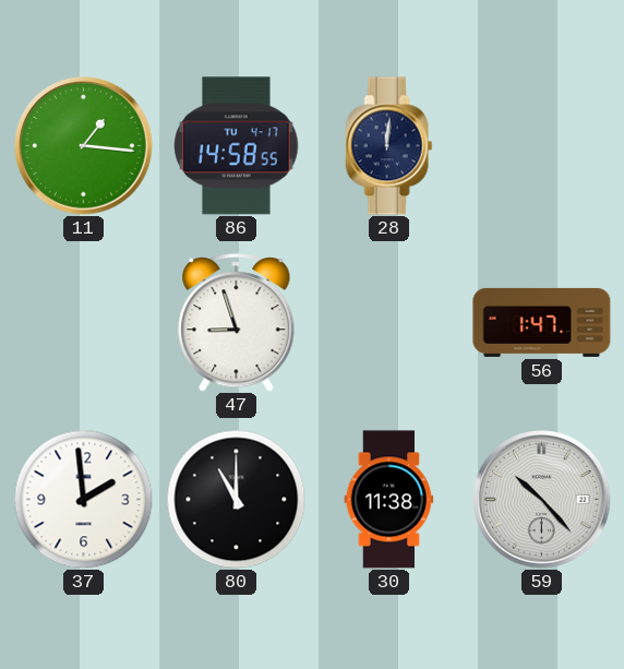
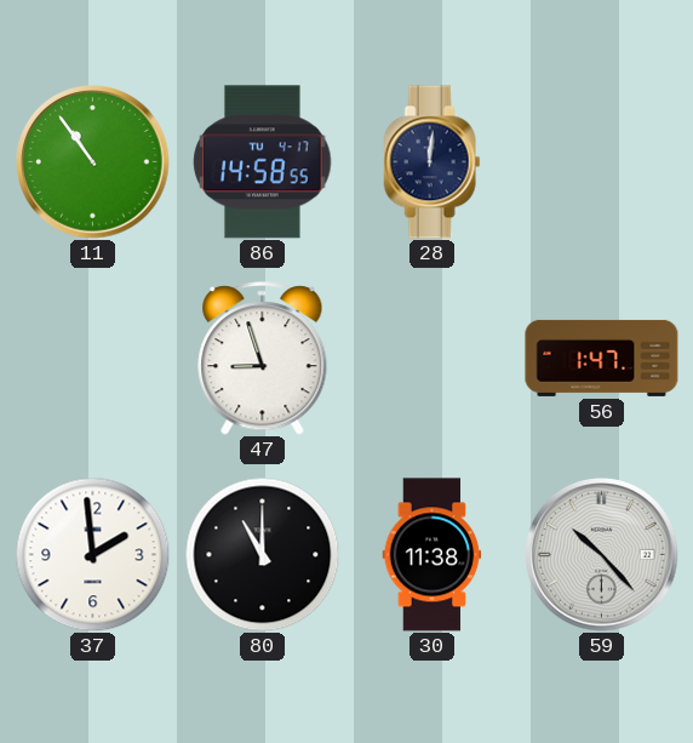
11: 1:16 -> 10:54
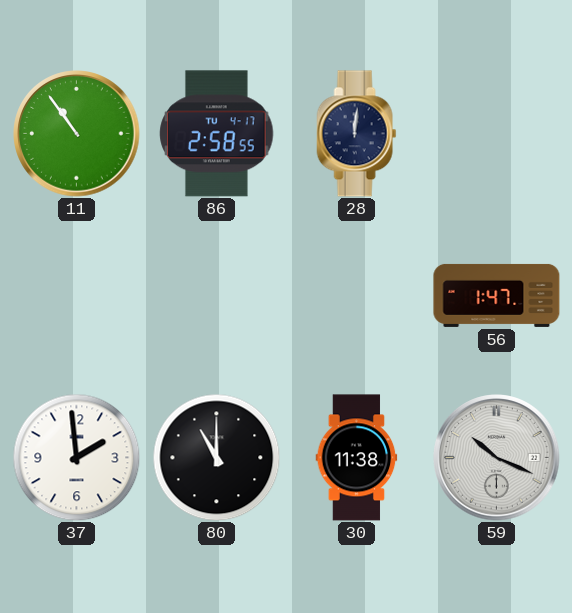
86: 14:58 -> 2:58
47: 8:57 -> none
59: 10:23 -> 10:19
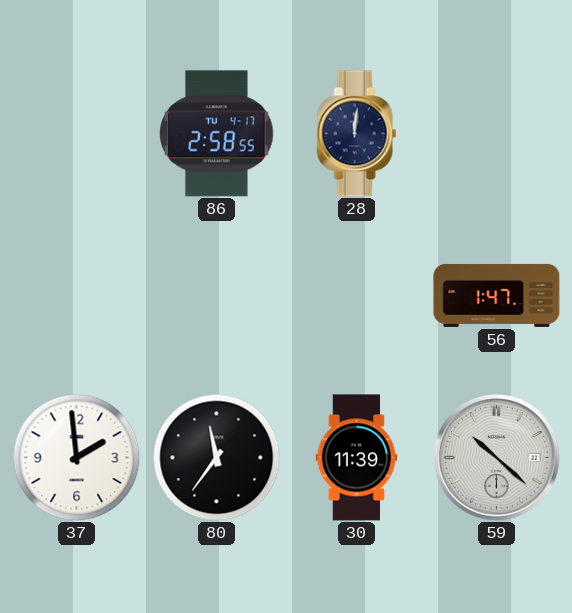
11: 10:54 -> none
80: 11:00 -> 11:36
30: 11:38 -> 11:39
59: 10:19 -> 10:22
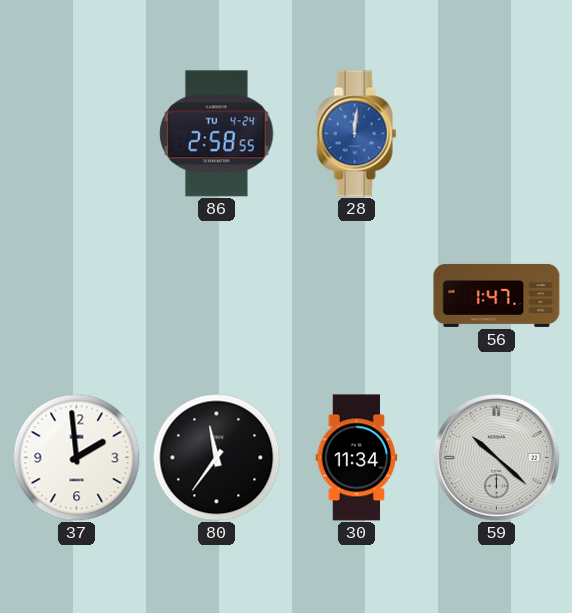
86 date: TU 4-17 -> TU 4-24
28 dial: navy -> blue
30: 11:39 -> 11:34
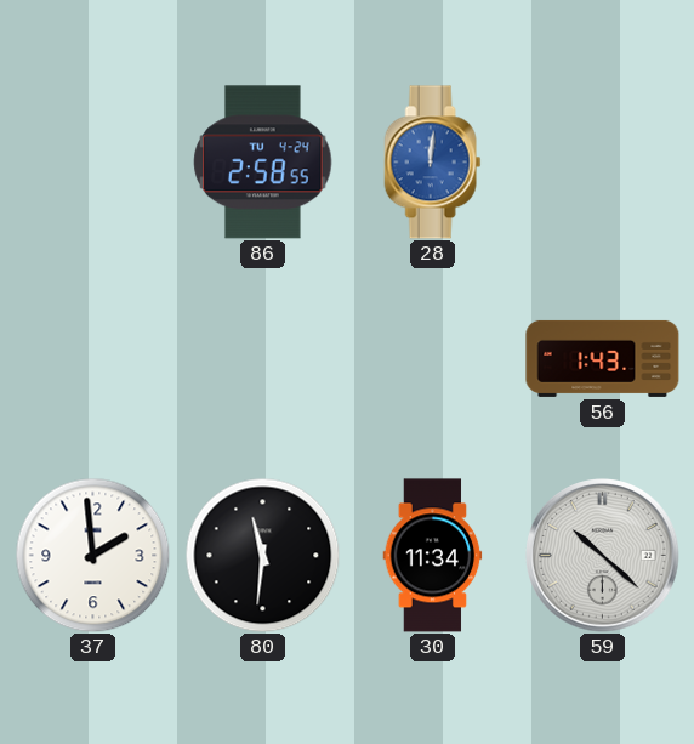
56: 1:47 -> 1:43
80: 11:36 -> 11:31
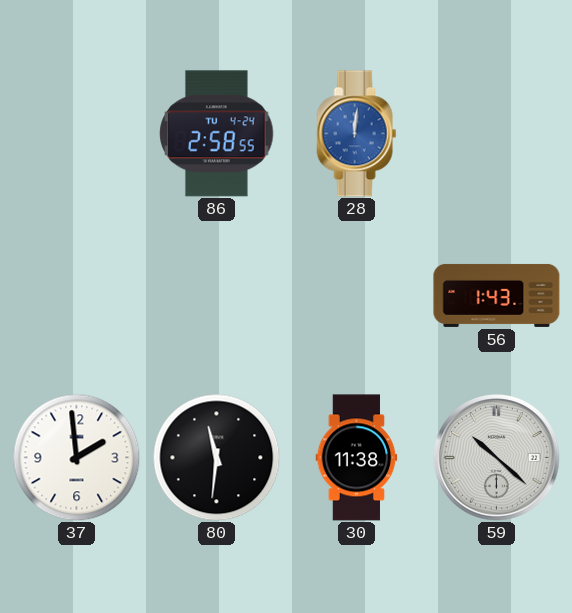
30: 11:34 -> 11:38
